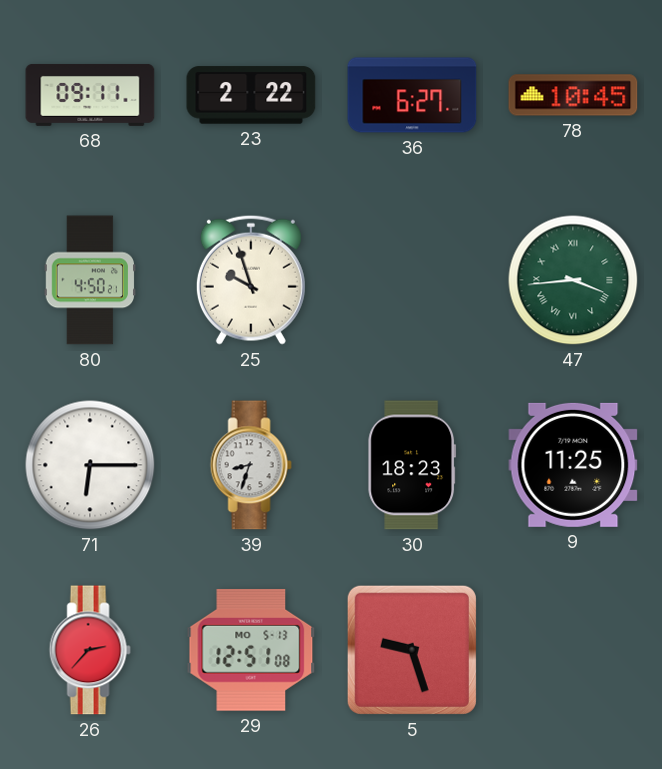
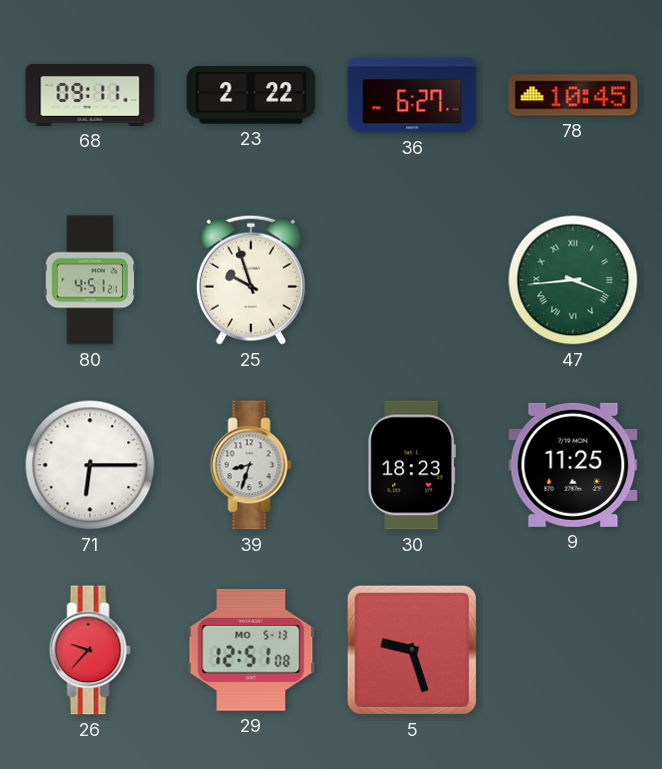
80: 4:50 -> 4:51
26: 2:37 -> 9:37
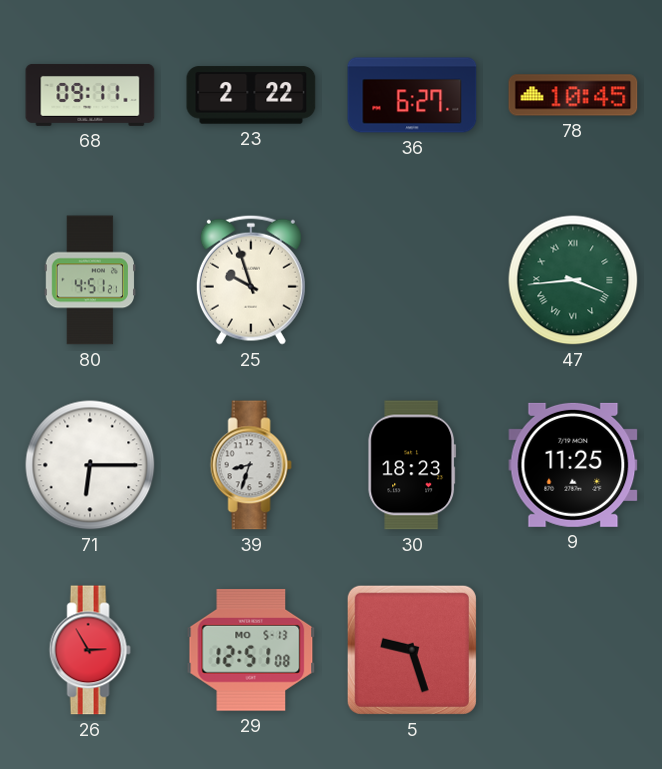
26: 9:37 -> 2:55
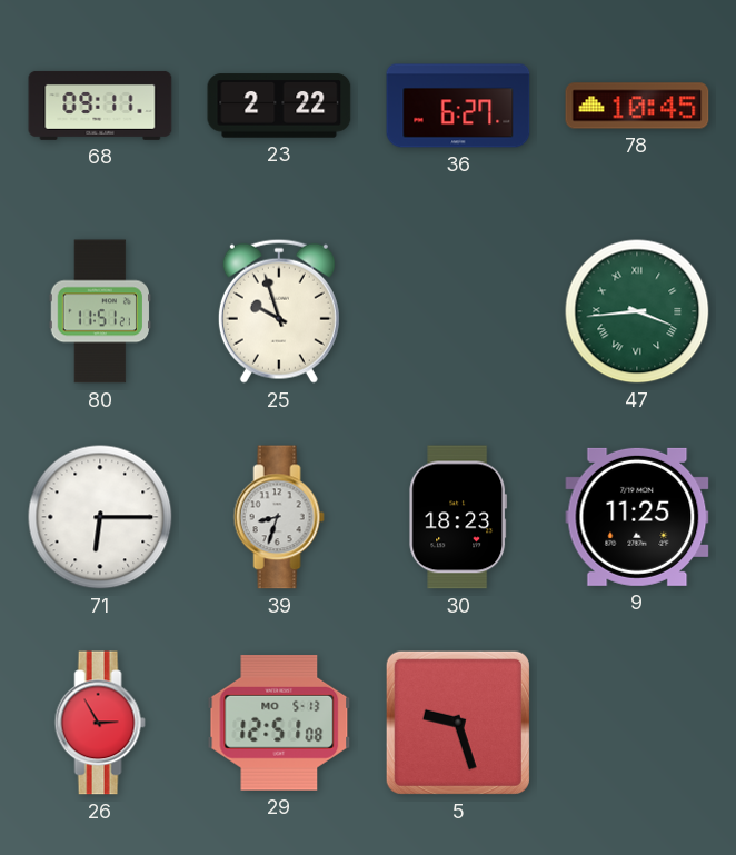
80: 4:51 -> 11:51
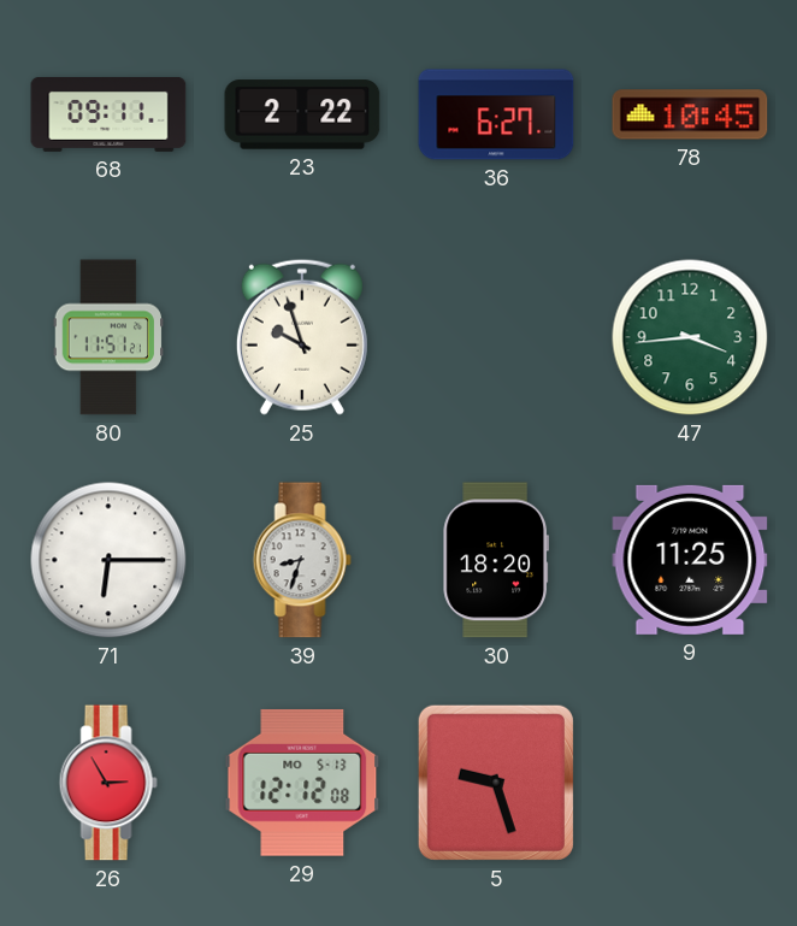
47 numerals: Roman -> Arabic
30: 18:23 -> 18:20
29: 12:51 -> 12:12
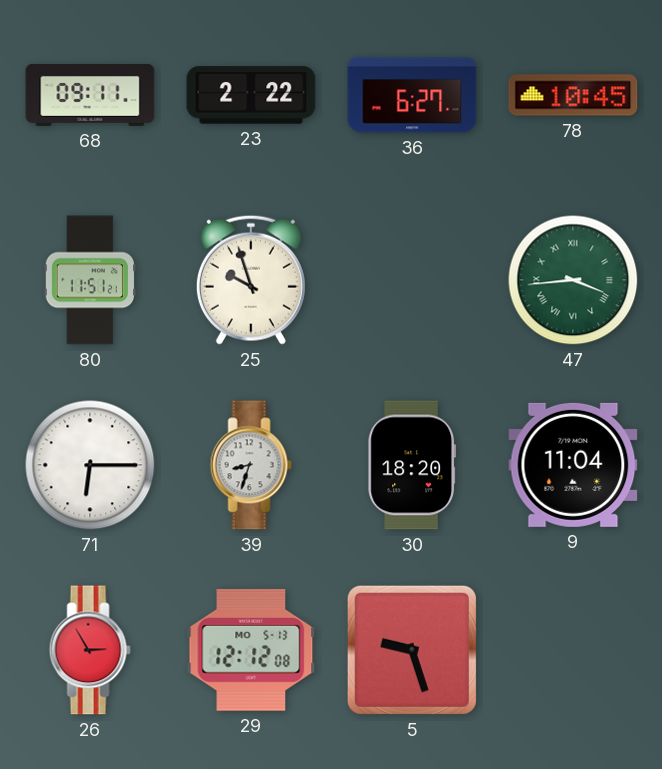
47 numerals: Arabic -> Roman
9: 11:25 -> 11:04
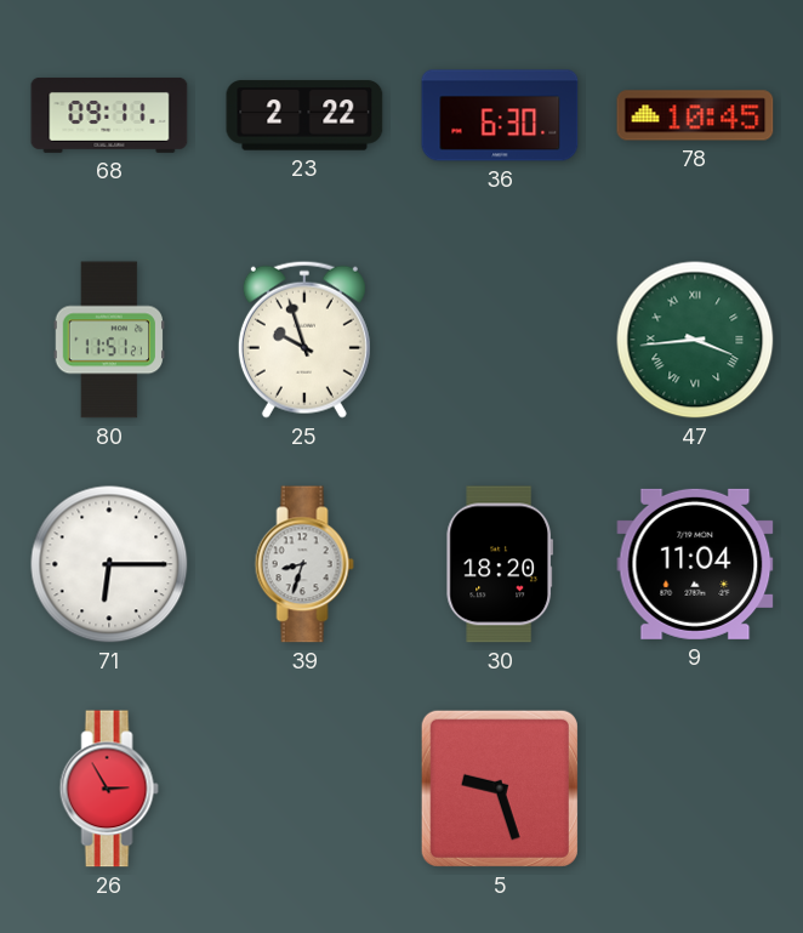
36: 6:27 -> 6:30
29: 12:12 -> none
